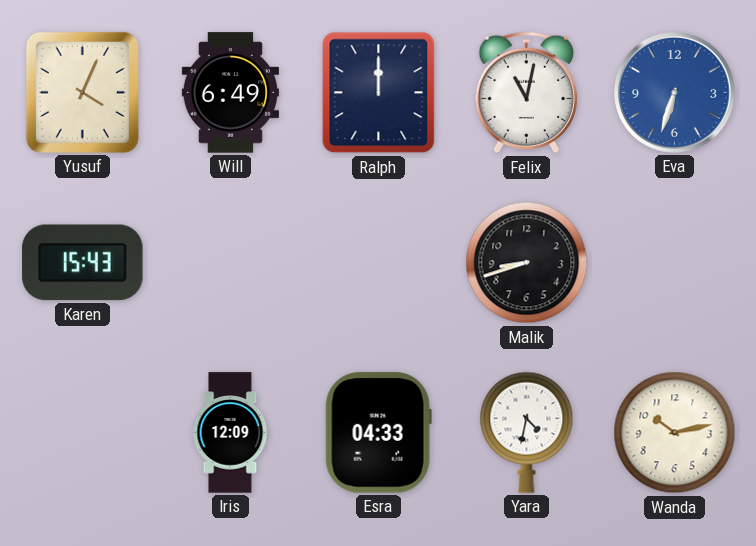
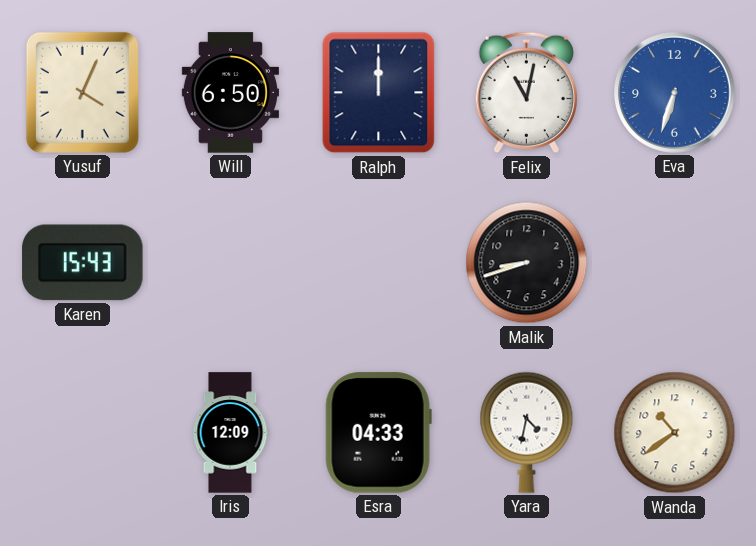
Will: 6:49 -> 6:50
Wanda: 10:13 -> 10:39
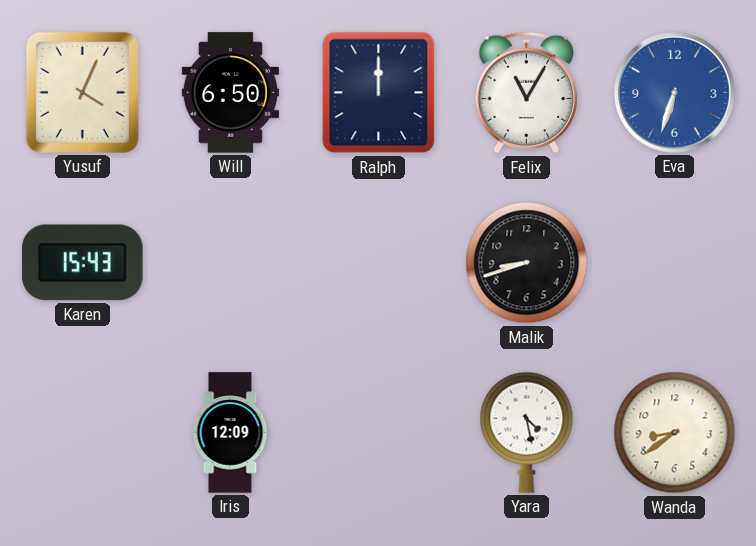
Felix: 11:02 -> 11:05
Esra: 04:33 -> none
Yara: 4:32 -> 4:28
Wanda: 10:39 -> 8:39
